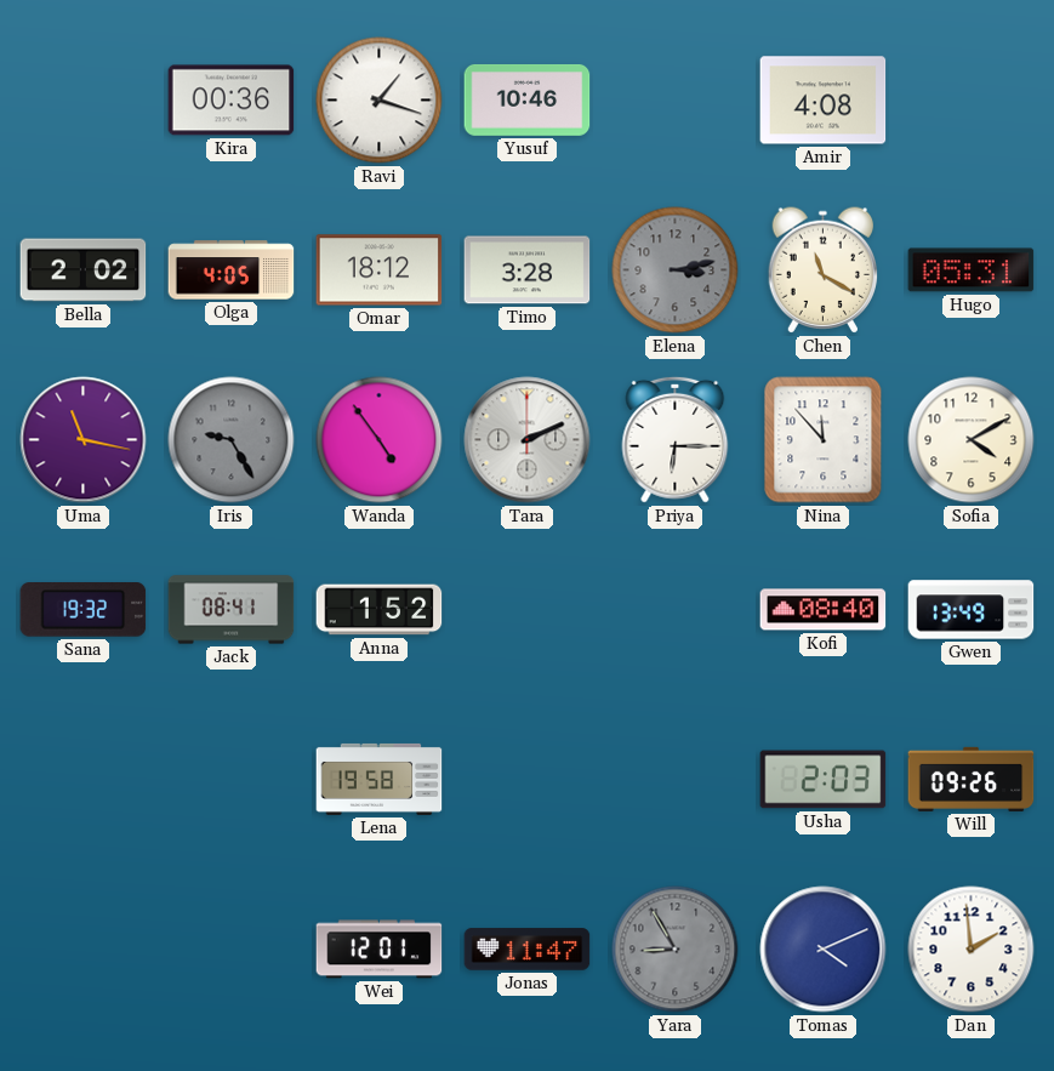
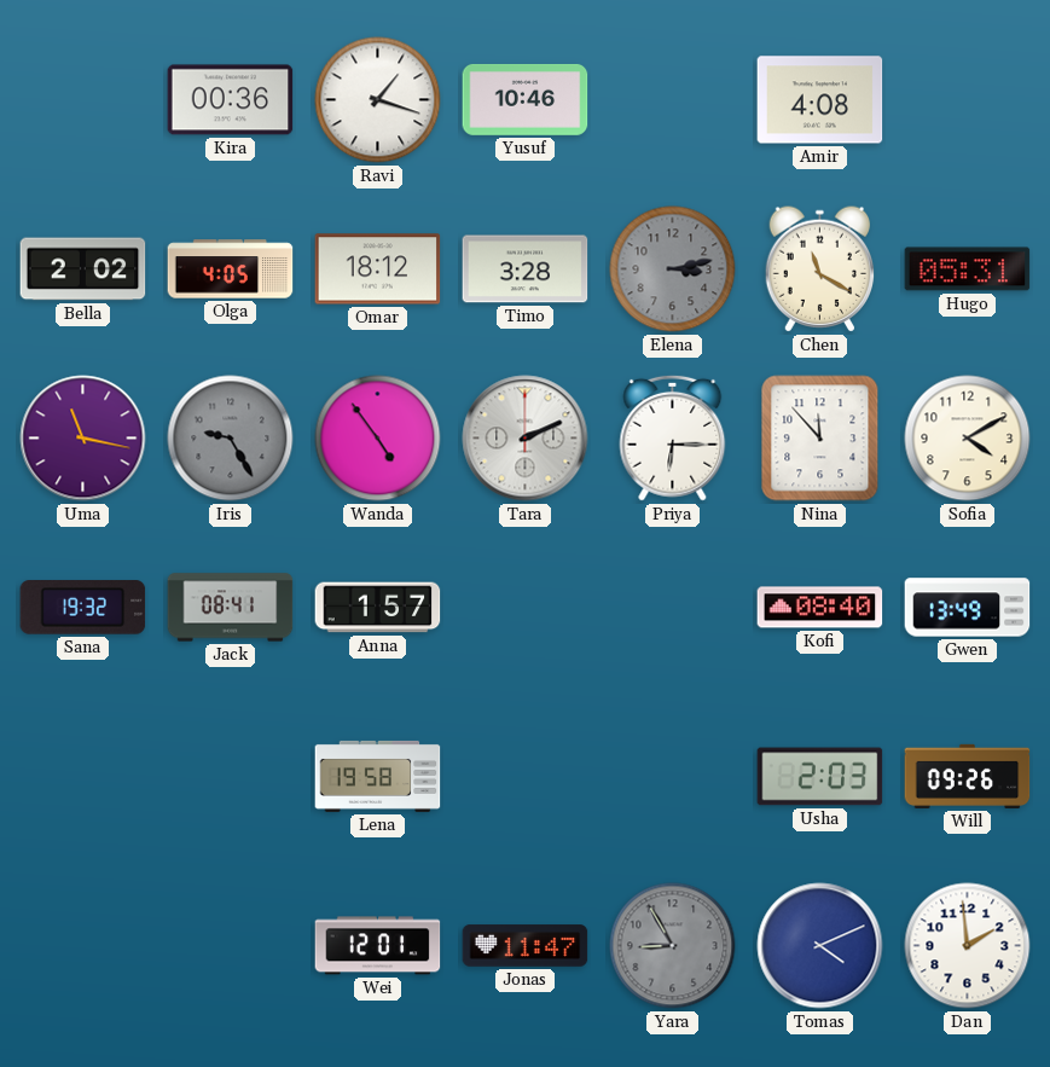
Anna: 1:52 -> 1:57
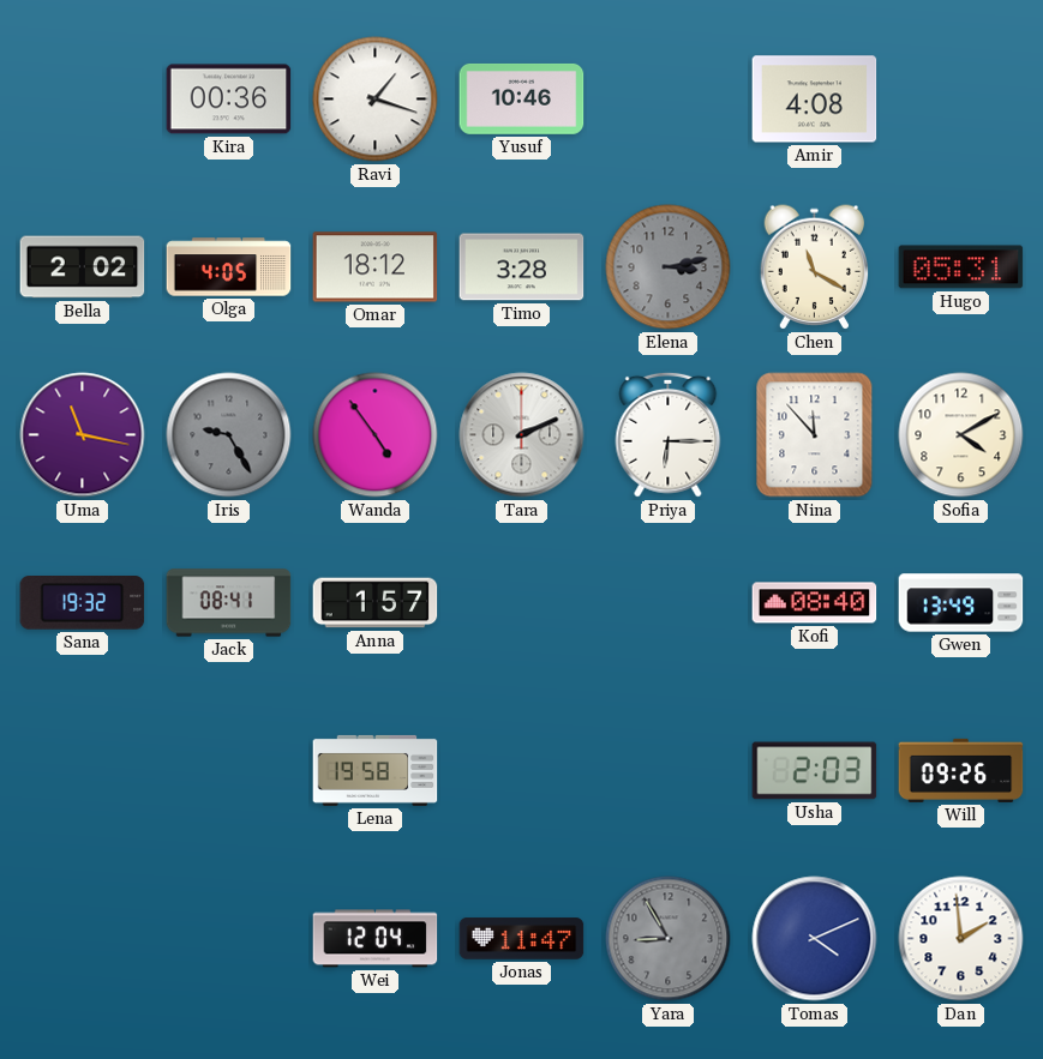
Wei: 12:01 -> 12:04
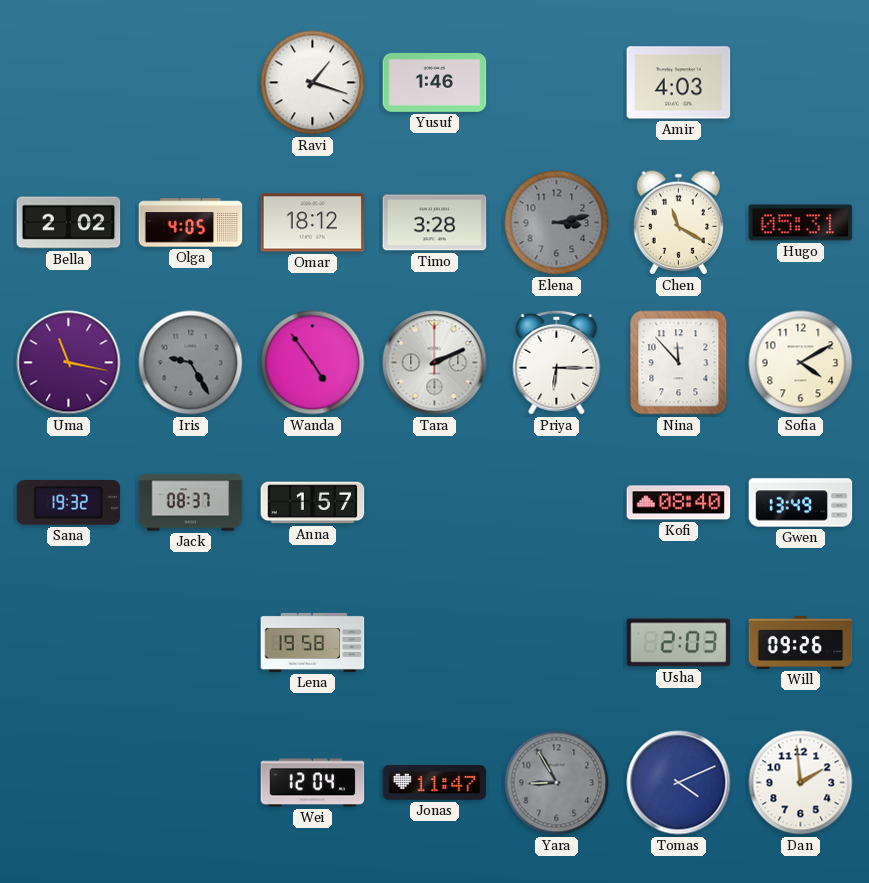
Kira: 00:36 -> none
Yusuf: 10:46 -> 1:46
Amir: 4:08 -> 4:03
Jack: 08:41 -> 08:37
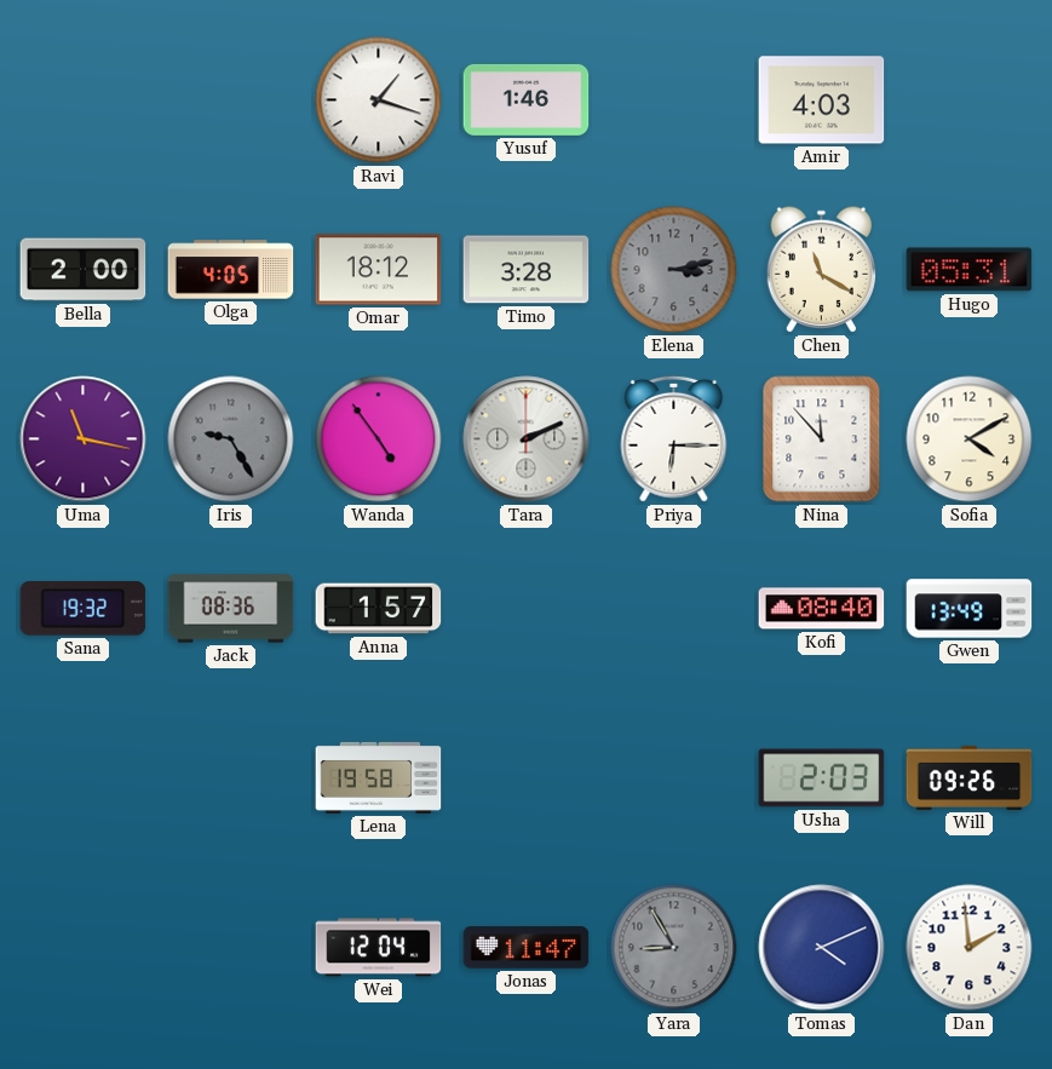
Bella: 2:02 -> 2:00
Jack: 08:37 -> 08:36
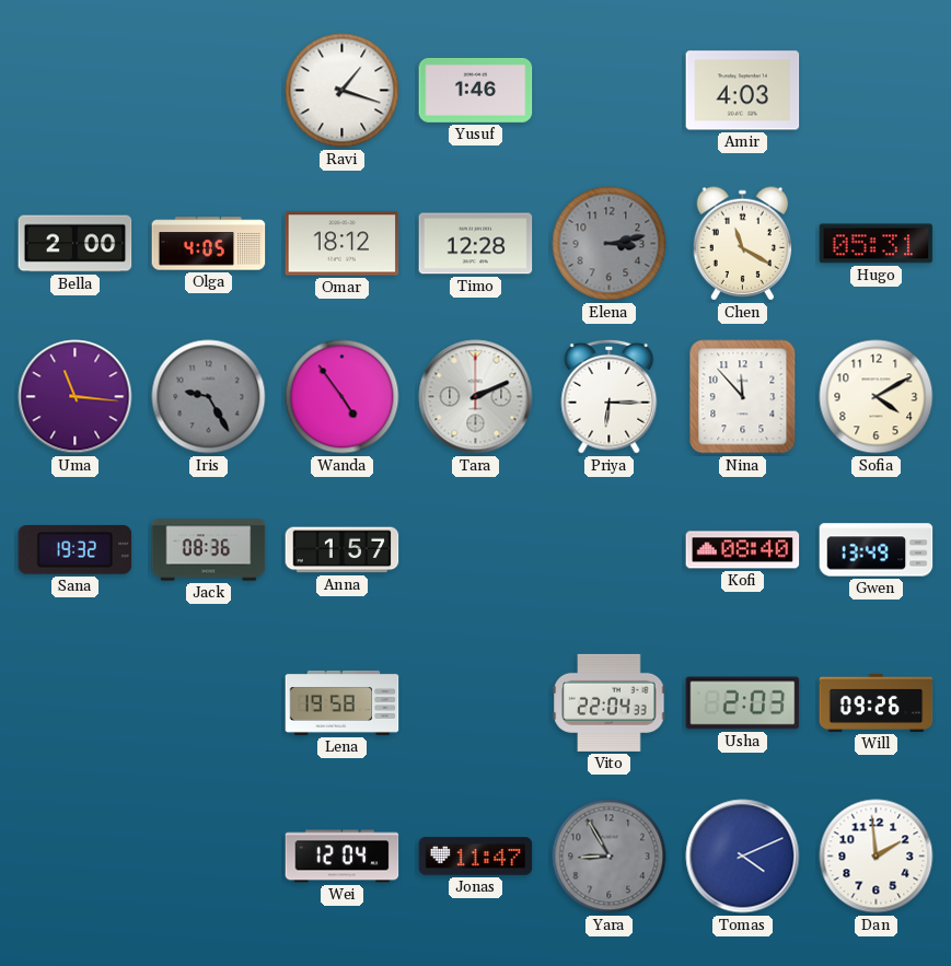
Timo: 3:28 -> 12:28
Uma: 11:17 -> 11:16
Vito: none -> 22:04
